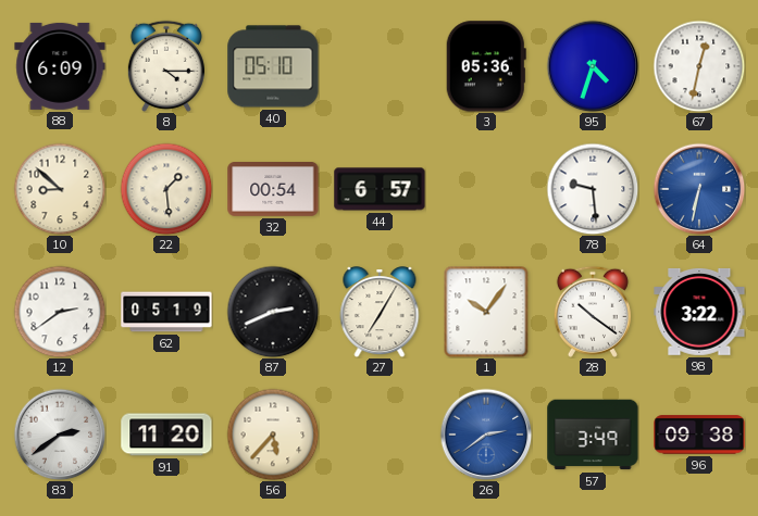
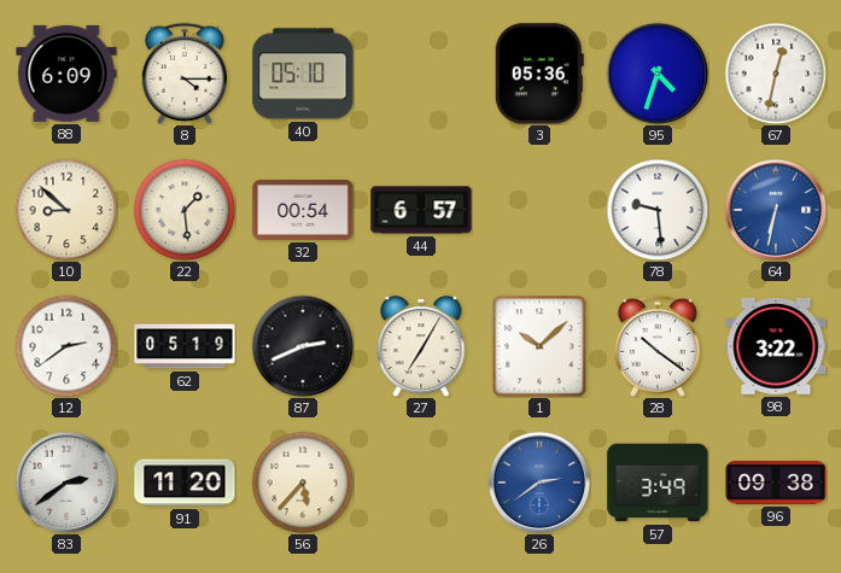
1: 10:06 -> 10:08
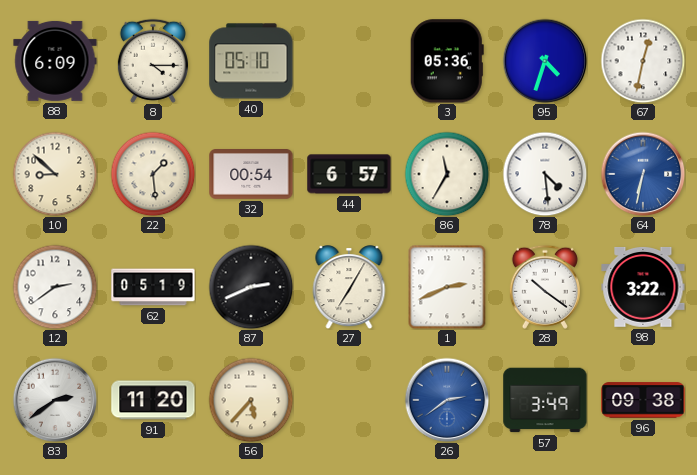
86: none -> 11:35
78: 9:29 -> 4:29
1: 10:08 -> 2:41
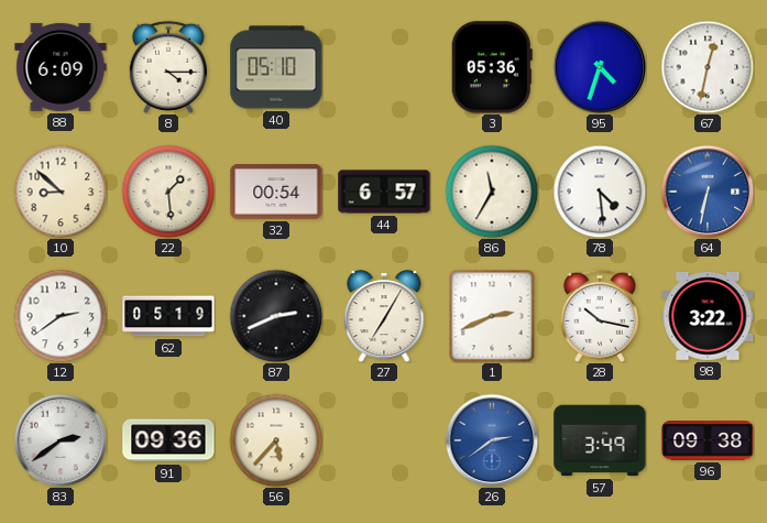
28: 10:21 -> 10:17
91: 11:20 -> 09:36
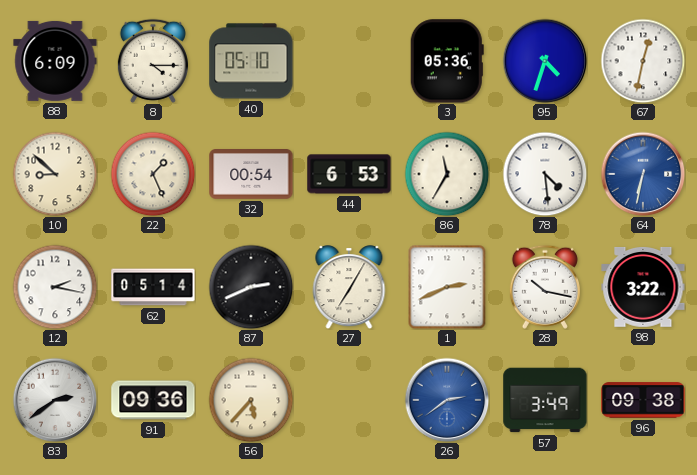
22: 1:29 -> 1:26
44: 6:57 -> 6:53
12: 2:39 -> 2:17
62: 05:19 -> 05:14
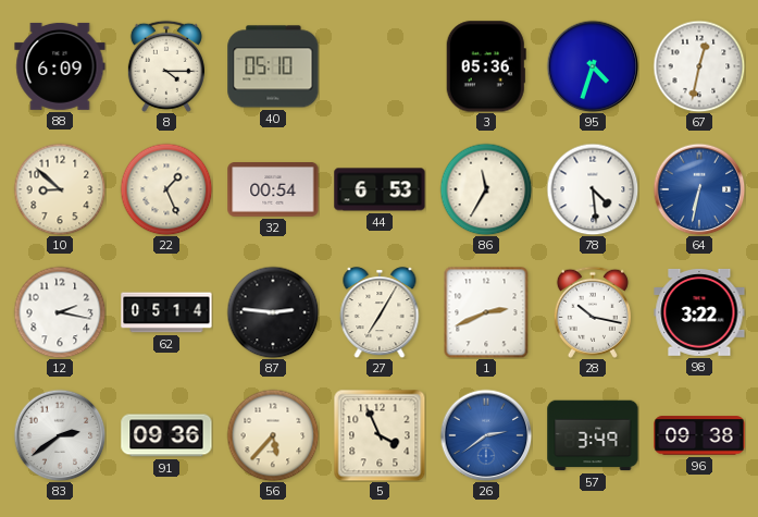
87: 2:41 -> 2:46
5: none -> 3:56
